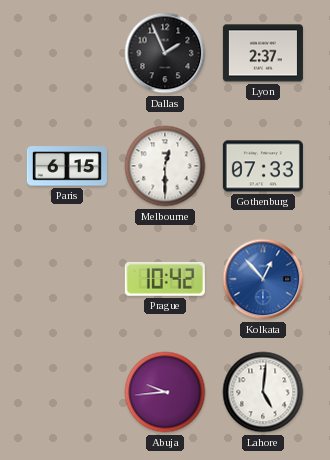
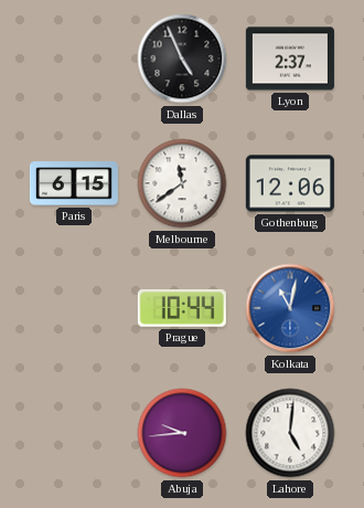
Dallas: 1:56 -> 4:56
Melbourne: 12:30 -> 11:39
Gothenburg: 07:33 -> 12:06
Prague: 10:42 -> 10:44
Kolkata: 12:53 -> 11:02
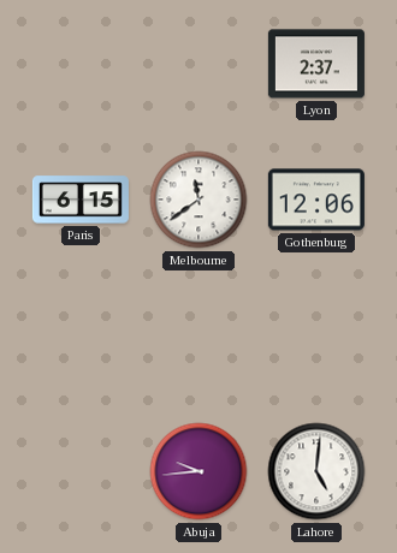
Dallas: 4:56 -> none
Prague: 10:44 -> none
Kolkata: 11:02 -> none
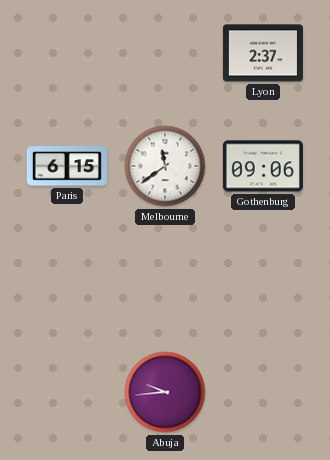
Gothenburg: 12:06 -> 09:06
Lahore: 5:01 -> none
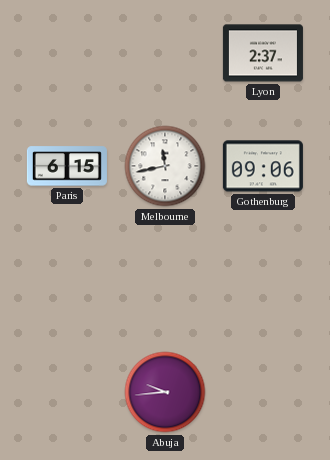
Melbourne: 11:39 -> 11:43
